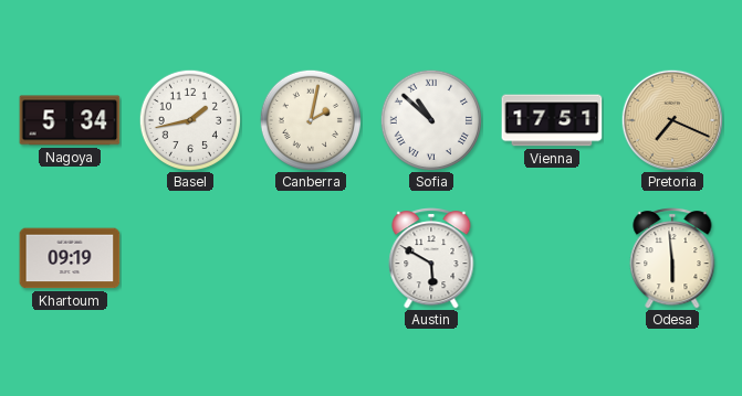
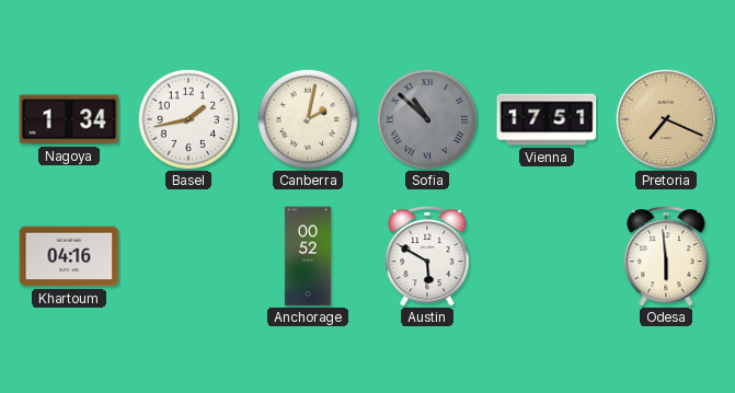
Nagoya: 5:34 -> 1:34
Sofia dial: white -> grey
Khartoum: 09:19 -> 04:16
Anchorage: none -> 00:52
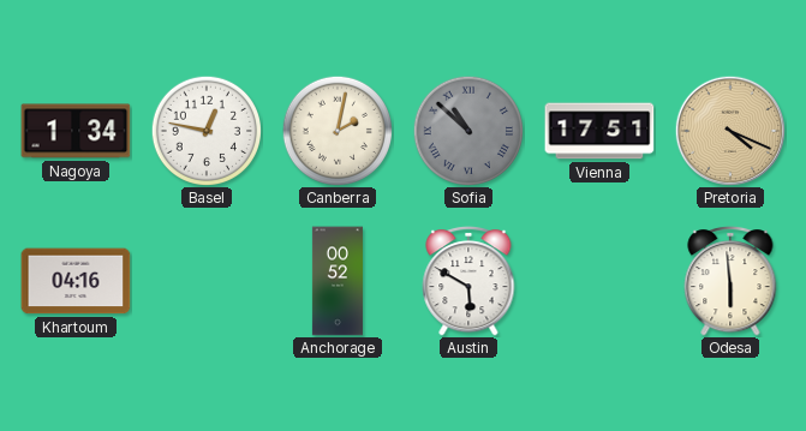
Basel: 1:43 -> 12:47
Pretoria: 7:19 -> 4:19
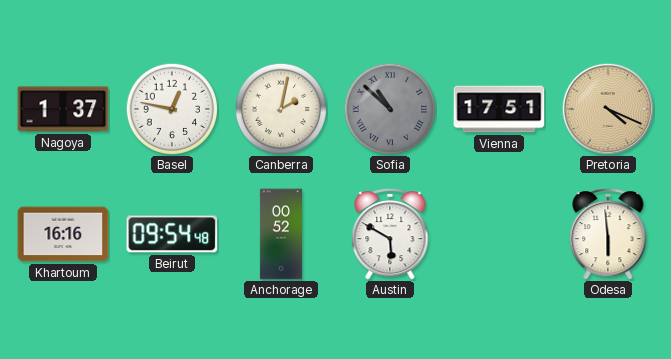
Nagoya: 1:34 -> 1:37
Khartoum: 04:16 -> 16:16
Beirut: none -> 09:54
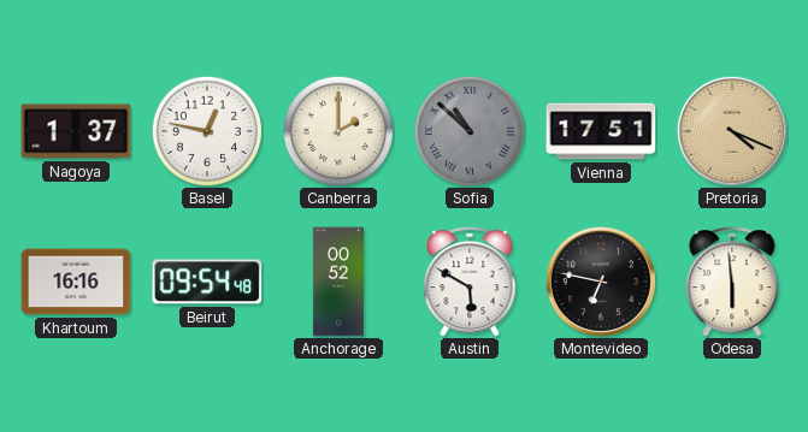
Canberra: 2:02 -> 2:00
Montevideo: none -> 6:47
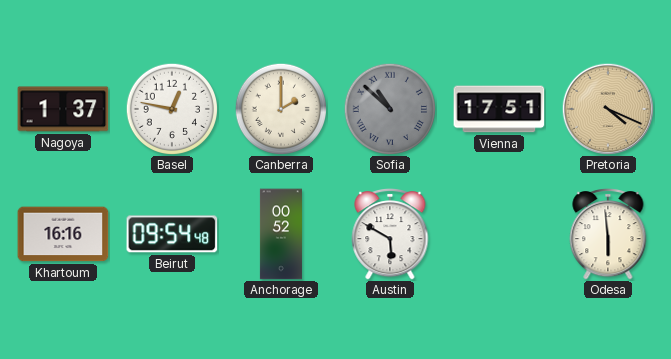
Montevideo: 6:47 -> none
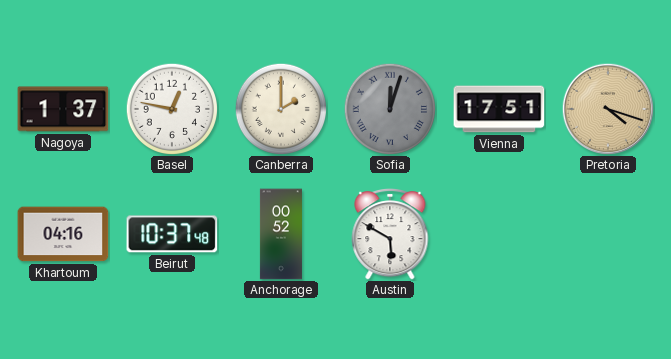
Sofia: 10:52 -> 12:03
Pretoria: 4:19 -> 4:18
Khartoum: 16:16 -> 04:16
Beirut: 09:54 -> 10:37
Odesa: 5:59 -> none
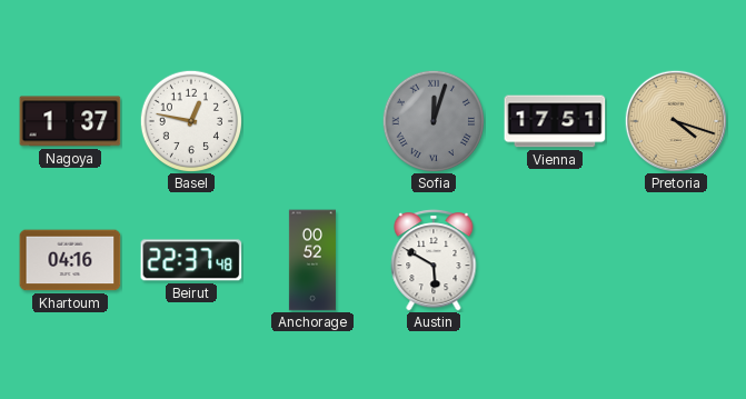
Canberra: 2:00 -> none
Beirut: 10:37 -> 22:37
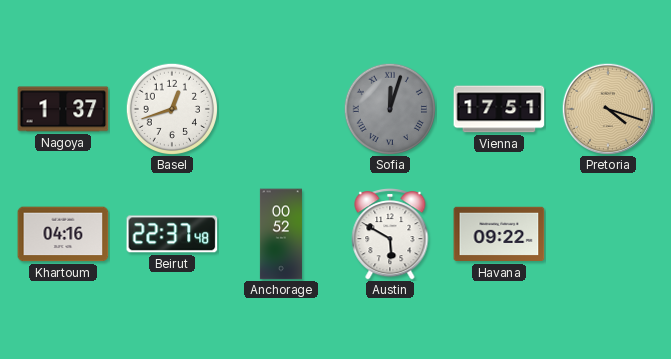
Basel: 12:47 -> 12:42
Havana: none -> 09:22
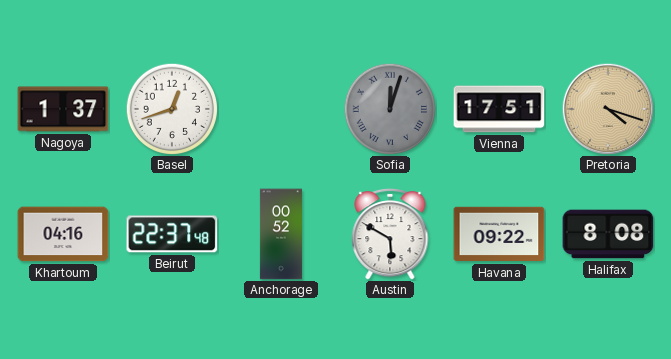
Halifax: none -> 8:08
